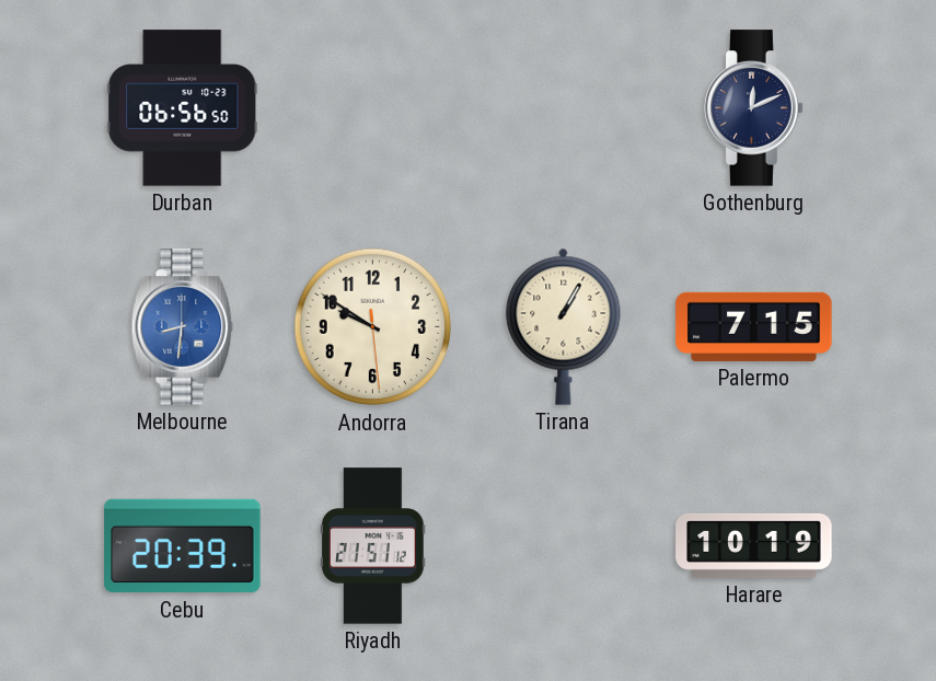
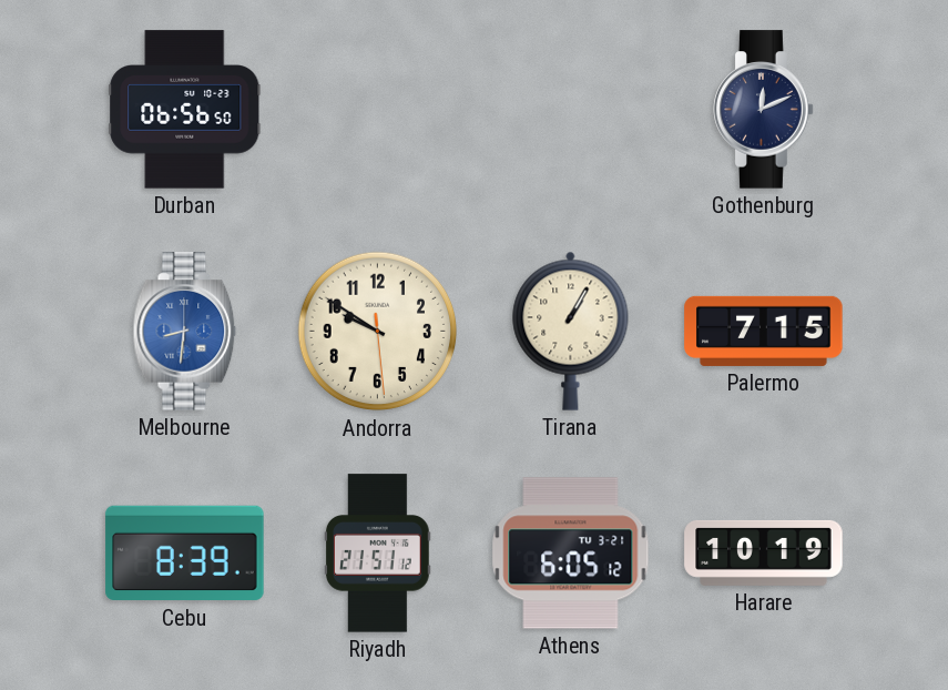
Cebu: 20:39 -> 8:39
Athens: none -> 6:05
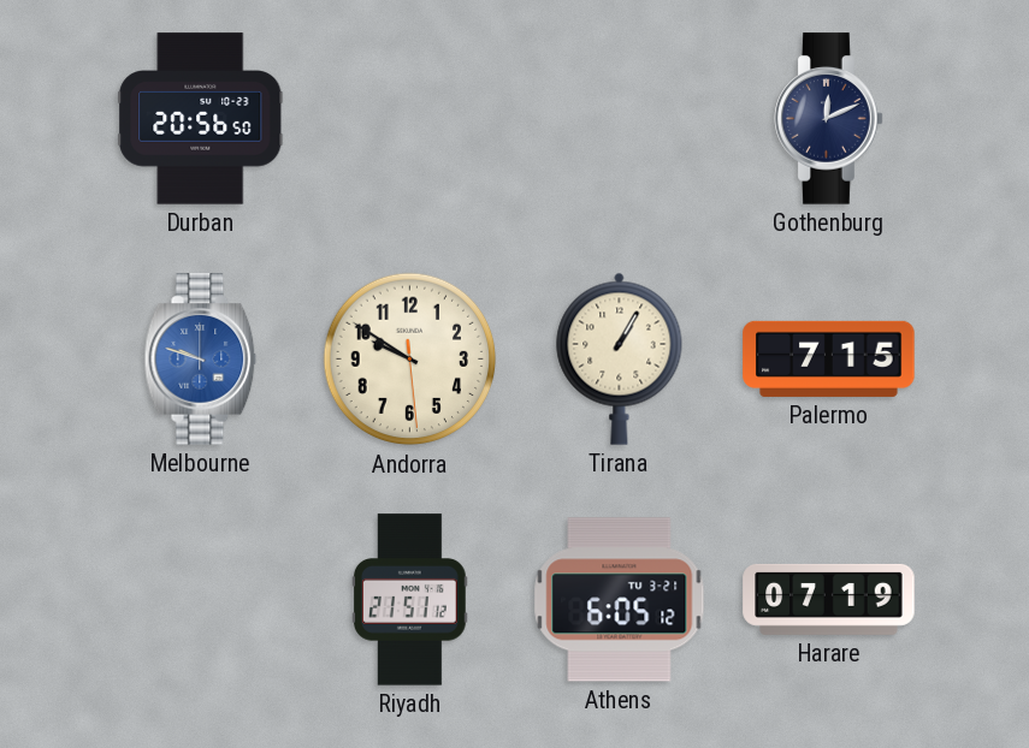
Durban: 06:56 -> 20:56
Melbourne: 8:31 -> 9:48
Cebu: 8:39 -> none
Harare: 10:19 -> 07:19
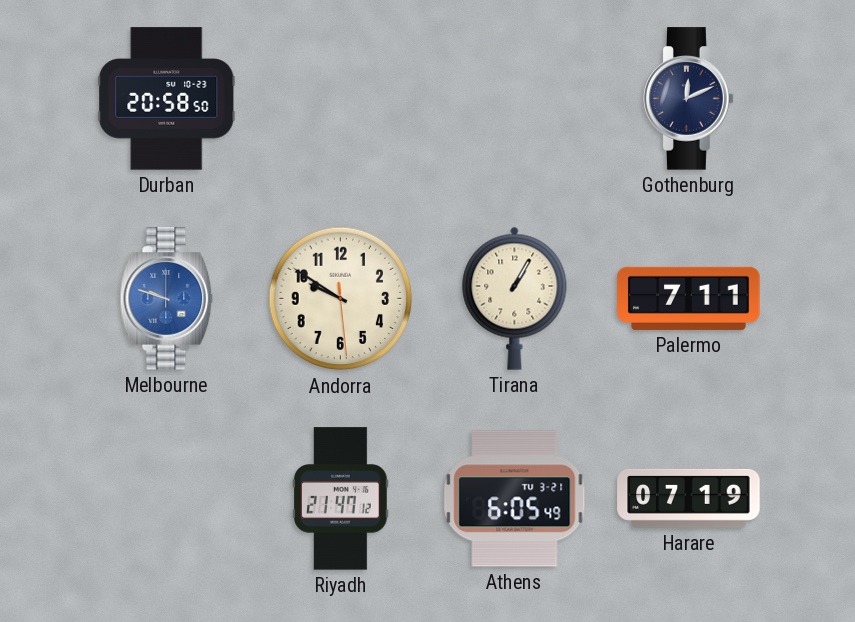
Durban: 20:56 -> 20:58
Palermo: 7:15 -> 7:11
Riyadh: 21:51 -> 21:47
Athens: 6:05:12 -> 6:05:49
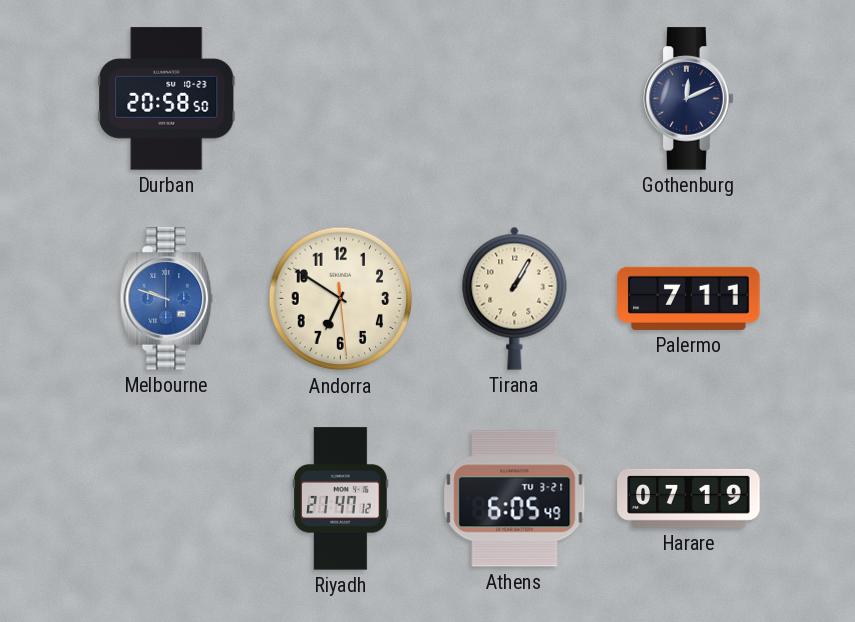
Andorra: 9:50 -> 6:50
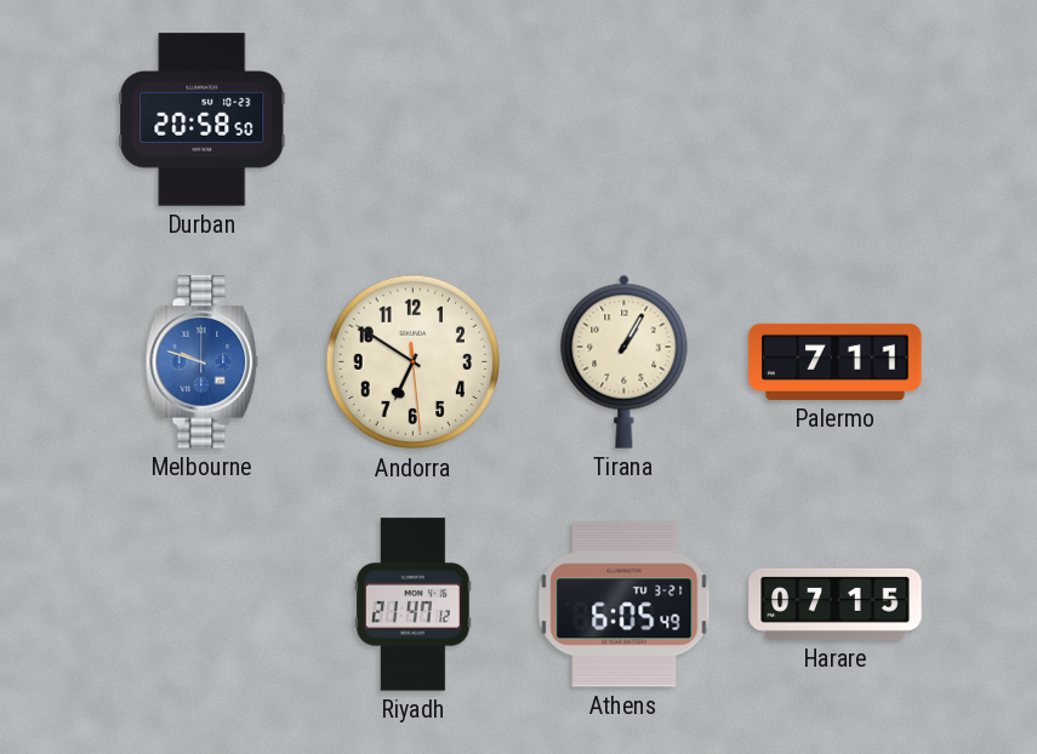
Gothenburg: 12:11 -> none
Harare: 07:19 -> 07:15
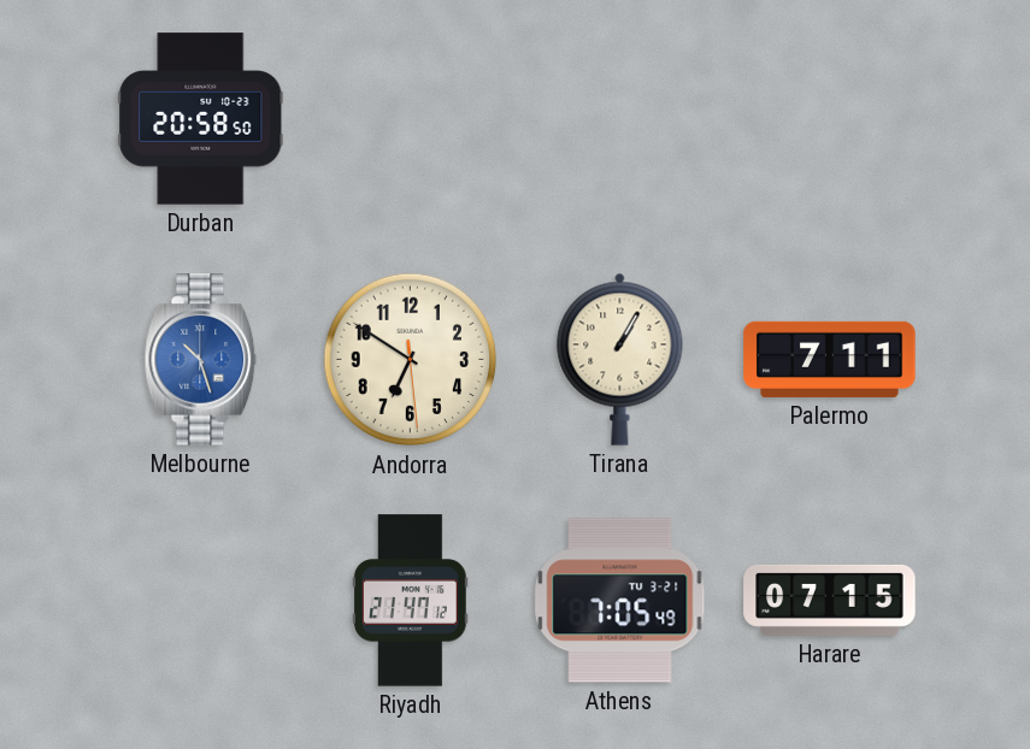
Melbourne: 9:48 -> 10:27
Athens: 6:05 -> 7:05
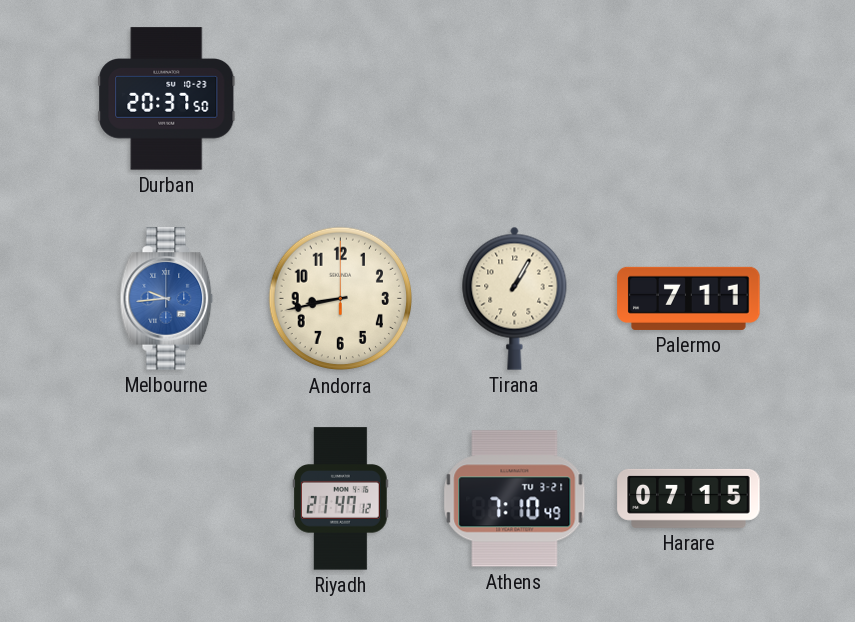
Durban: 20:58 -> 20:37
Melbourne: 10:27 -> 9:44
Andorra: 6:50 -> 8:43
Athens: 7:05 -> 7:10
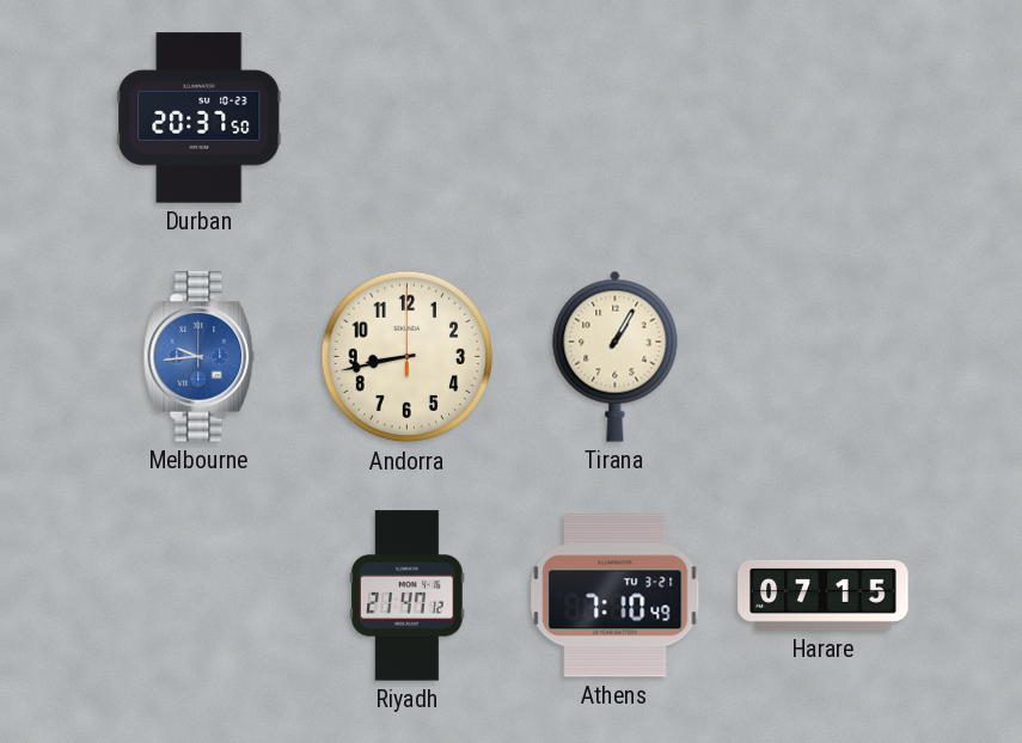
Palermo: 7:11 -> none
